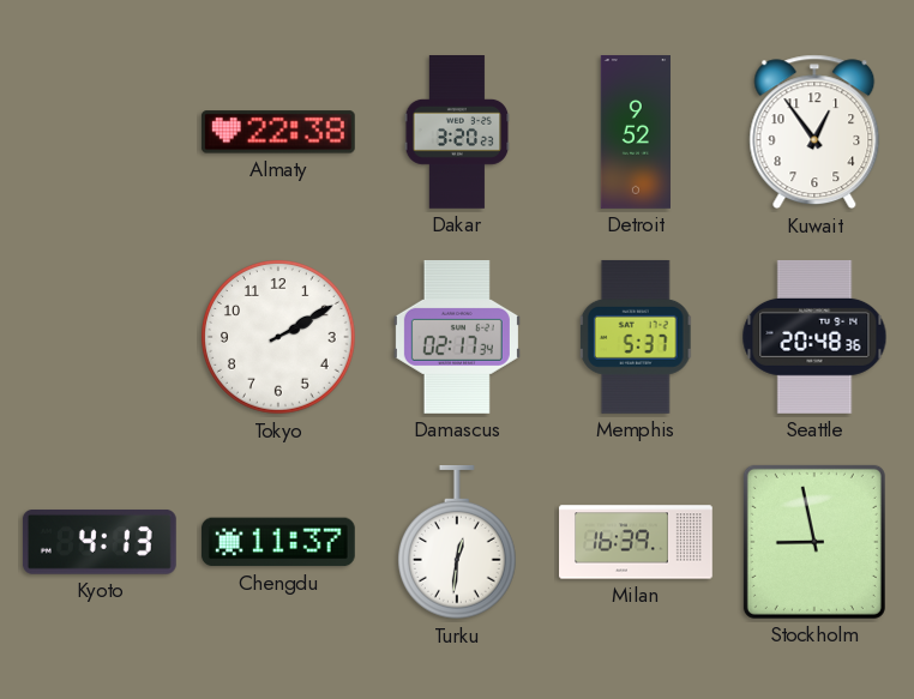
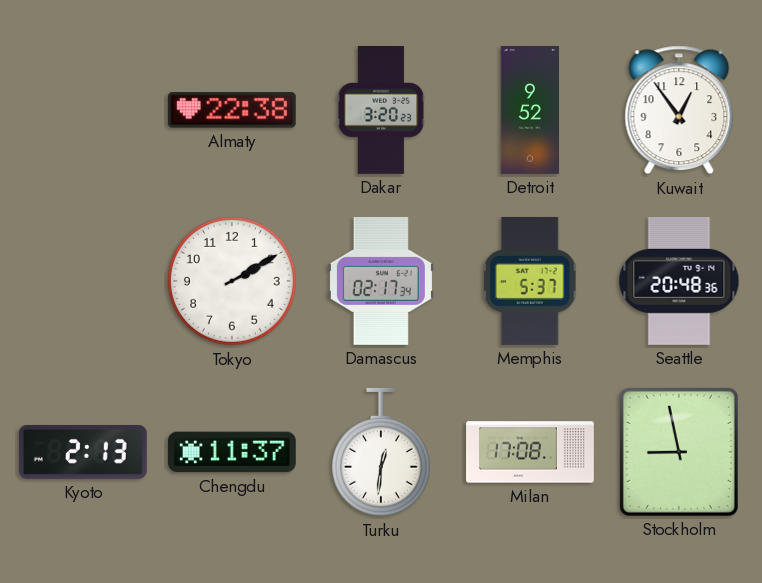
Kyoto: 4:13 -> 2:13
Milan: 16:39 -> 17:08
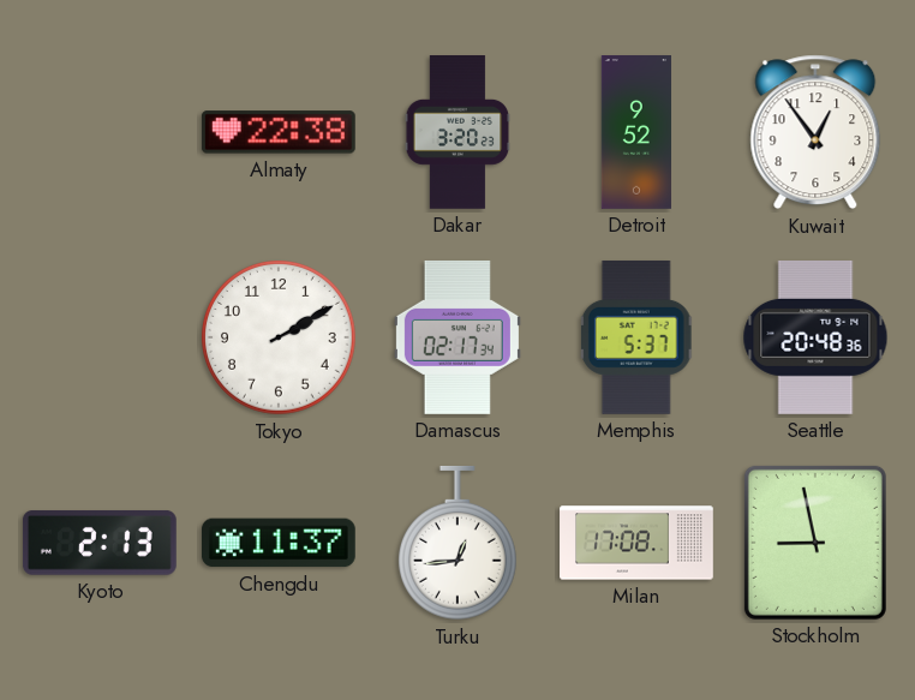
Turku: 12:31 -> 12:44
